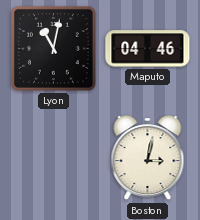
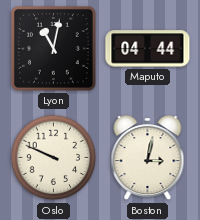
Maputo: 04:46 -> 04:44
Oslo: none -> 9:49
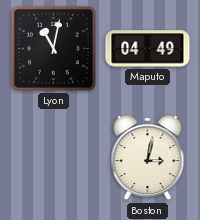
Maputo: 04:44 -> 04:49
Oslo: 9:49 -> none
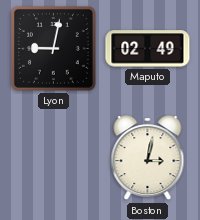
Lyon: 11:02 -> 9:02
Maputo: 04:49 -> 02:49
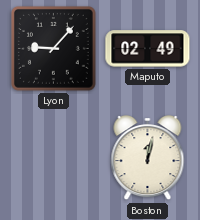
Lyon: 9:02 -> 9:07
Boston: 3:02 -> 12:02
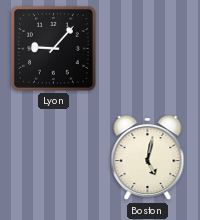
Maputo: 02:49 -> none
Boston: 12:02 -> 5:02
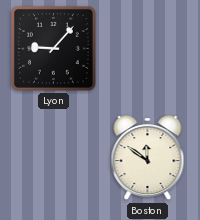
Boston: 5:02 -> 11:51
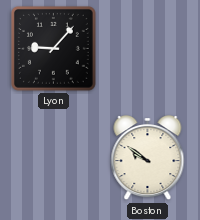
Boston: 11:51 -> 9:51
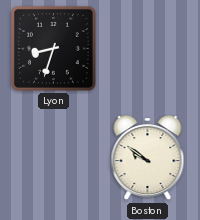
Lyon: 9:07 -> 8:33
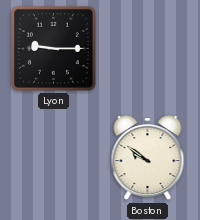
Lyon: 8:33 -> 9:15
